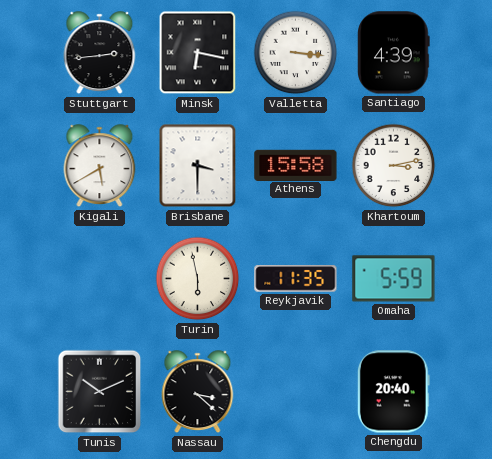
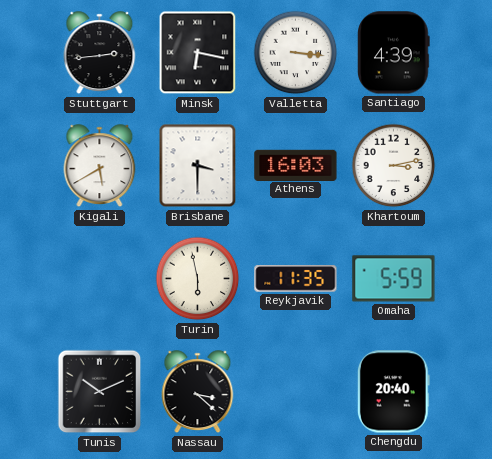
Athens: 15:58 -> 16:03
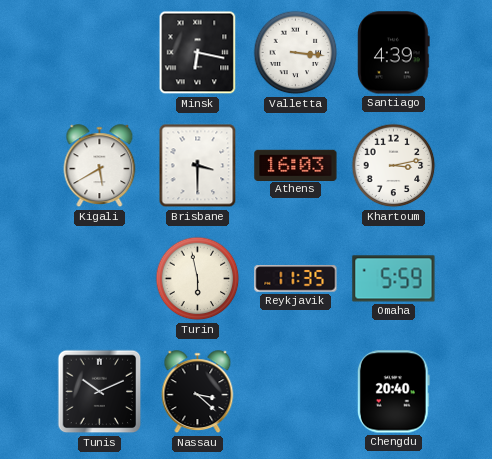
Stuttgart: 2:44 -> none
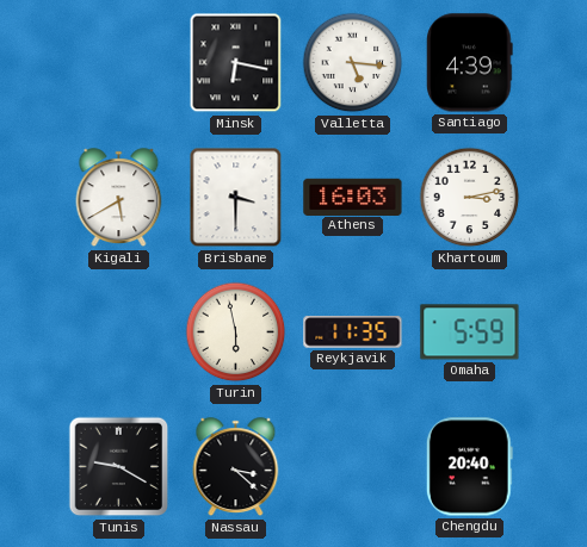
Valletta: 3:16 -> 5:16
Tunis: 10:11 -> 9:20
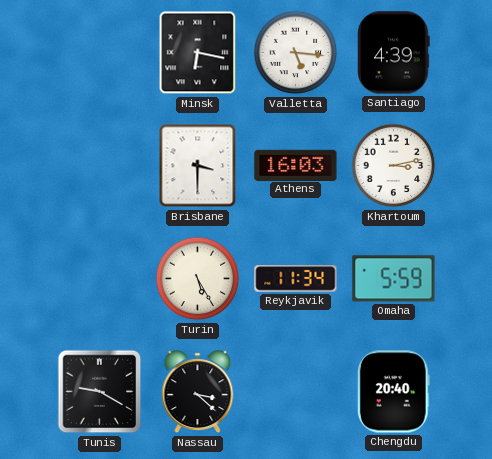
Kigali: 5:40 -> none
Turin: 5:58 -> 5:25
Reykjavik: 11:35 -> 11:34
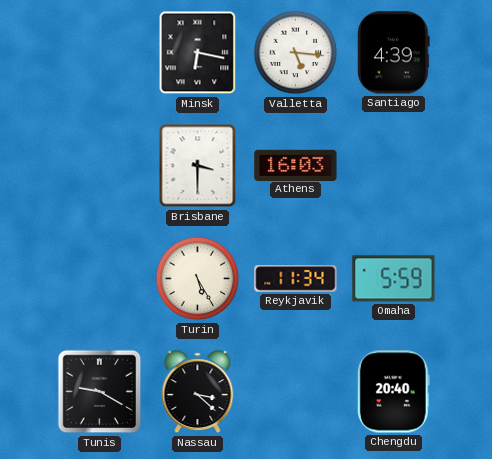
Khartoum: 3:13 -> none
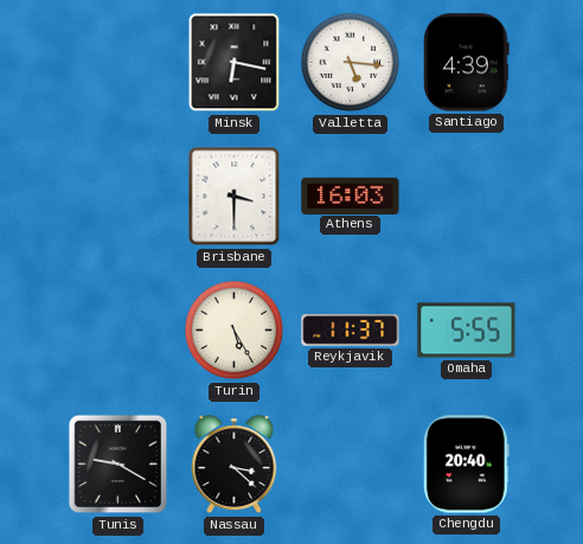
Reykjavik: 11:34 -> 11:37
Omaha: 5:59 -> 5:55
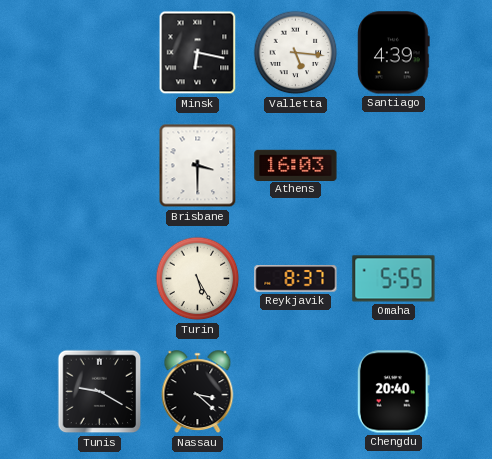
Reykjavik: 11:37 -> 8:37
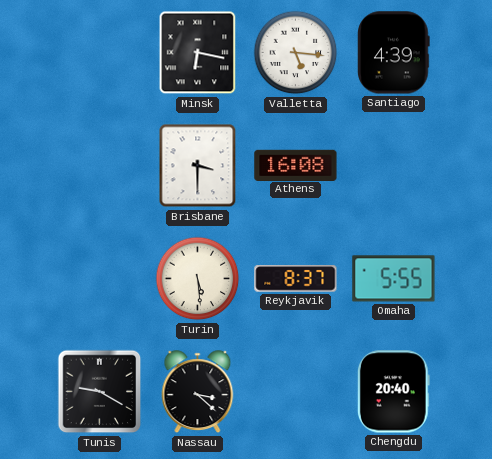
Athens: 16:03 -> 16:08
Turin: 5:25 -> 5:29
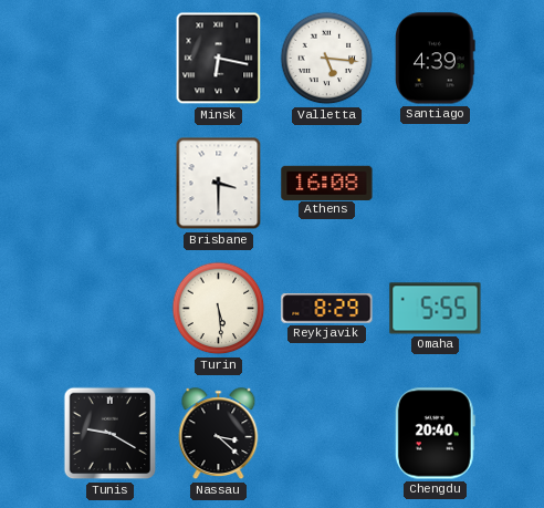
Reykjavik: 8:37 -> 8:29
